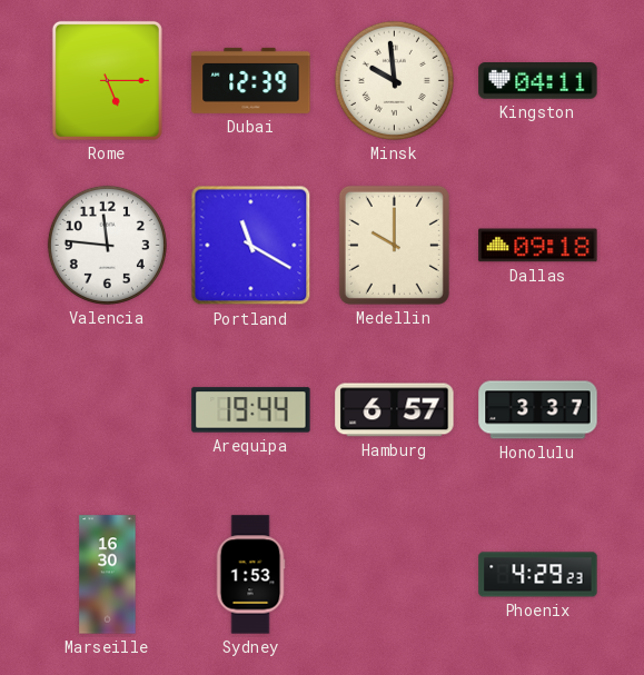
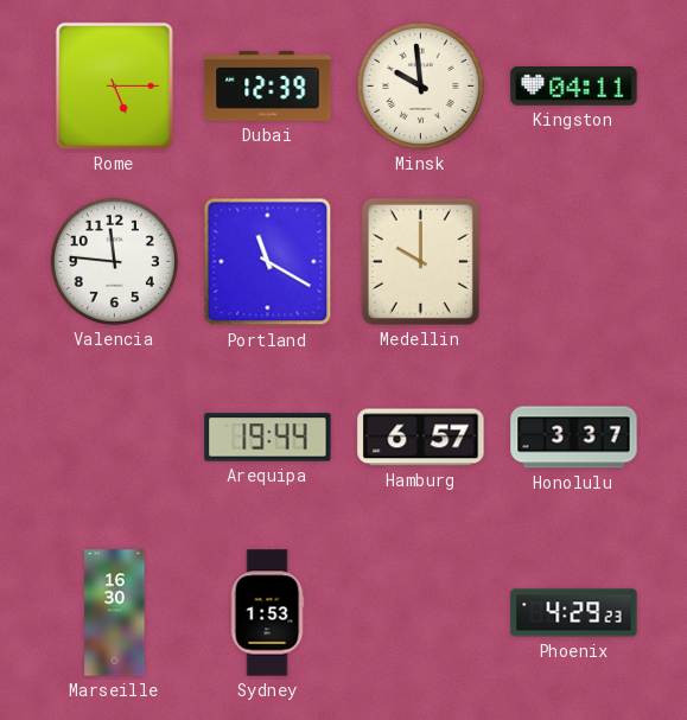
Dallas: 09:18 -> none
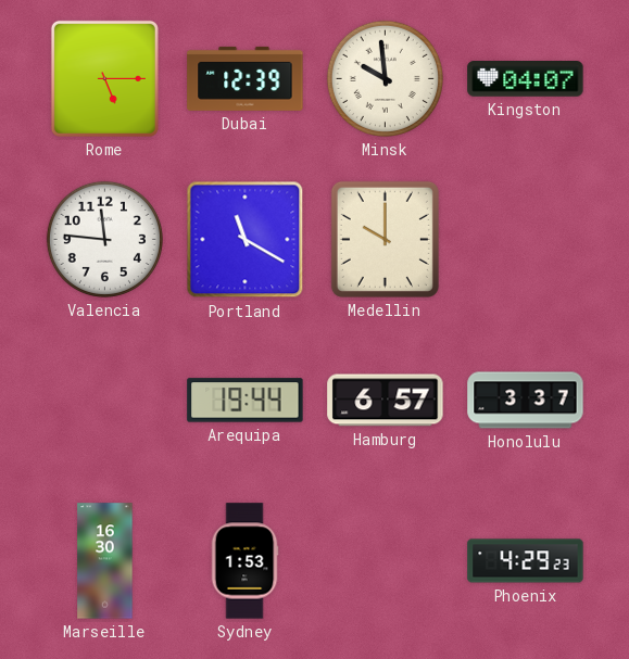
Kingston: 04:11 -> 04:07
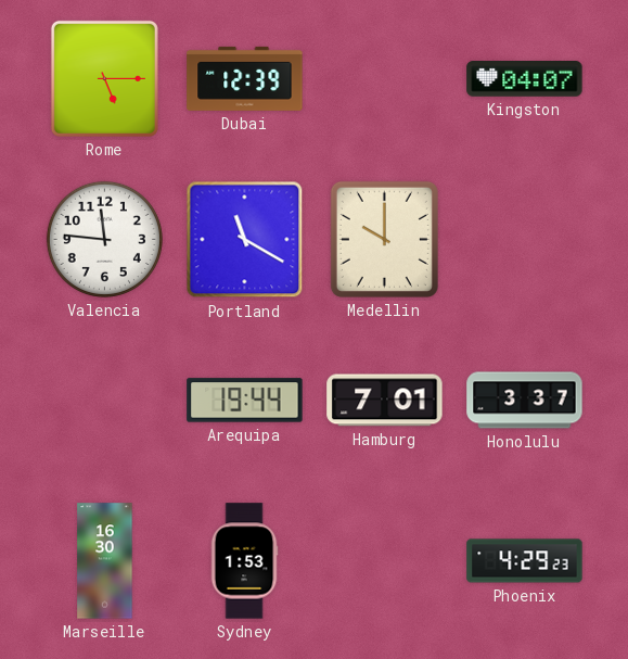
Minsk: 9:59 -> none
Hamburg: 6:57 -> 7:01
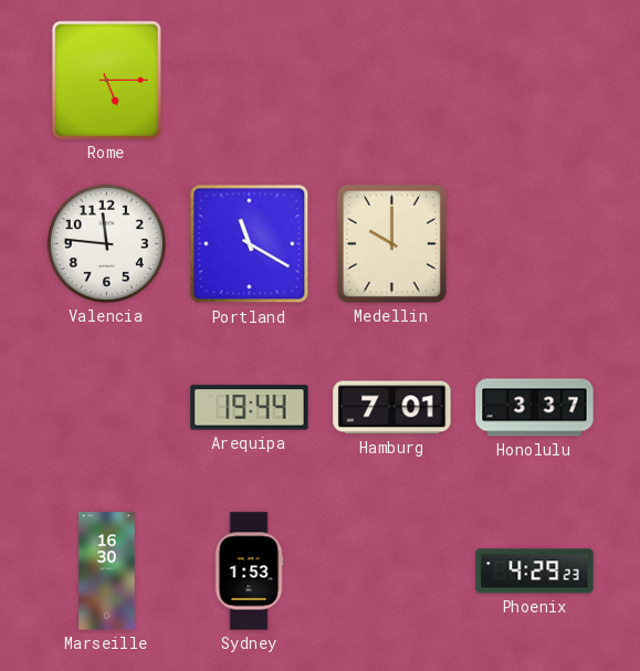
Dubai: 12:39 -> none
Kingston: 04:07 -> none
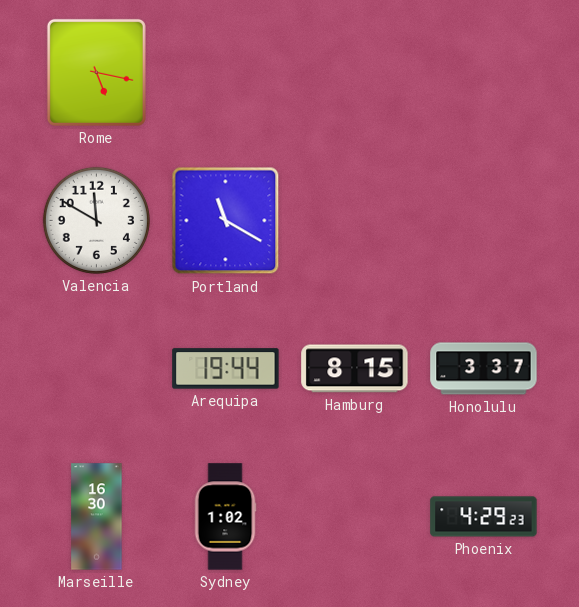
Rome: 5:15 -> 5:17
Valencia: 11:46 -> 11:50
Medellin: 10:00 -> none
Hamburg: 7:01 -> 8:15
Sydney: 1:53 -> 1:02
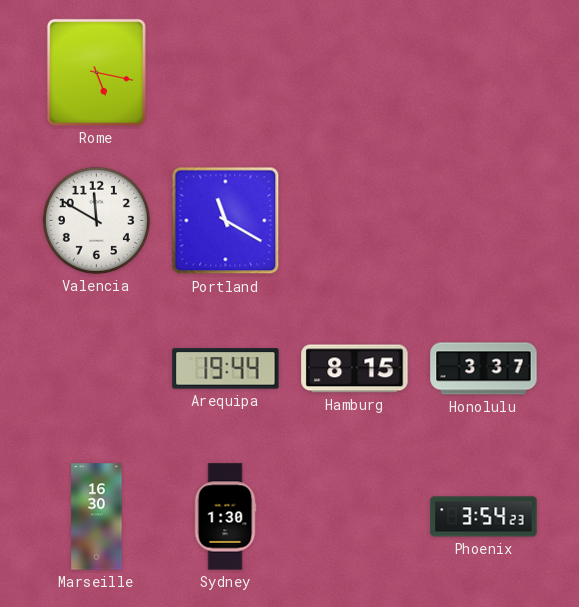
Sydney: 1:02 -> 1:30
Phoenix: 4:29 -> 3:54
